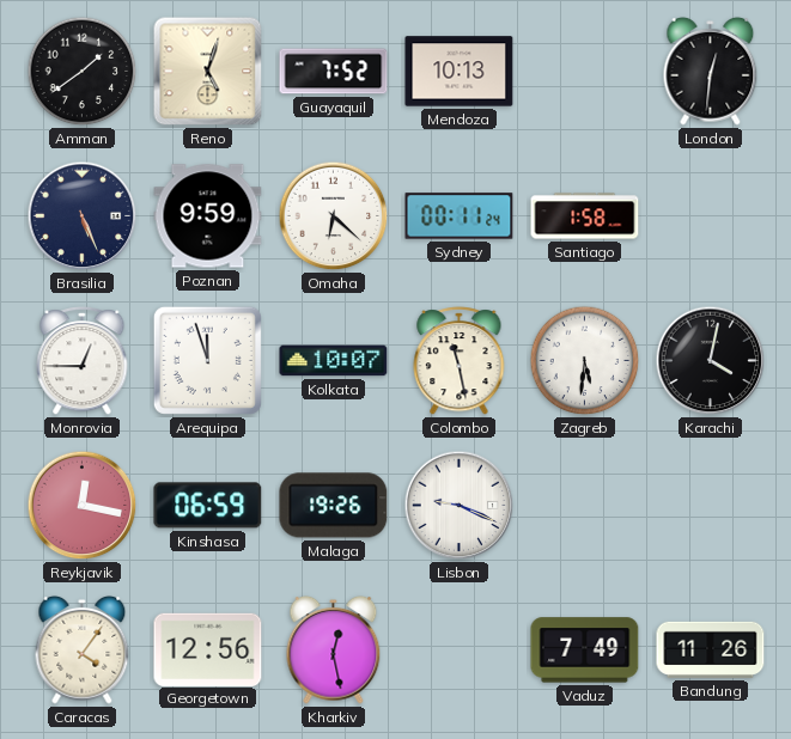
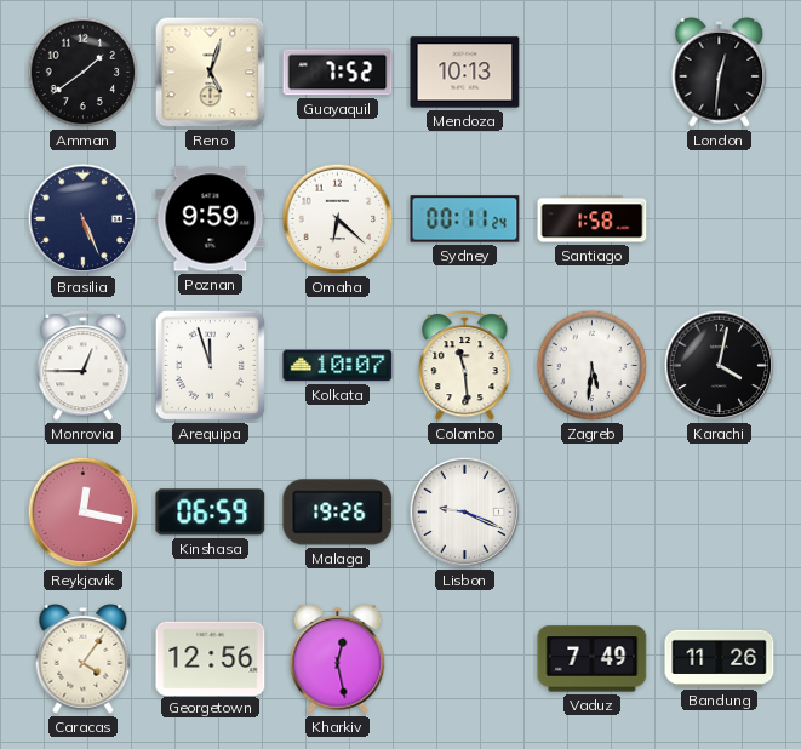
Colombo: 11:28 -> 11:29
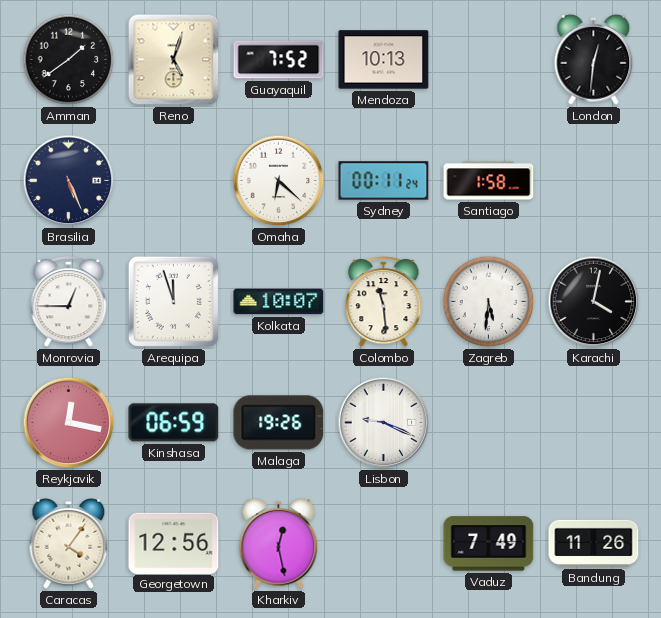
Poznan: 9:59 -> none
